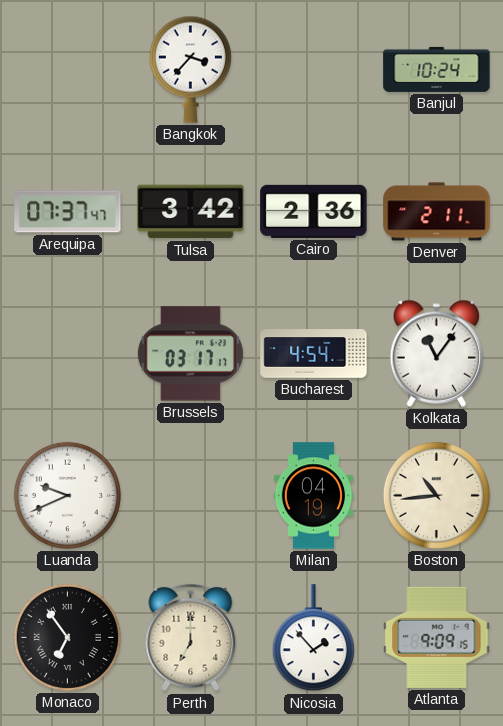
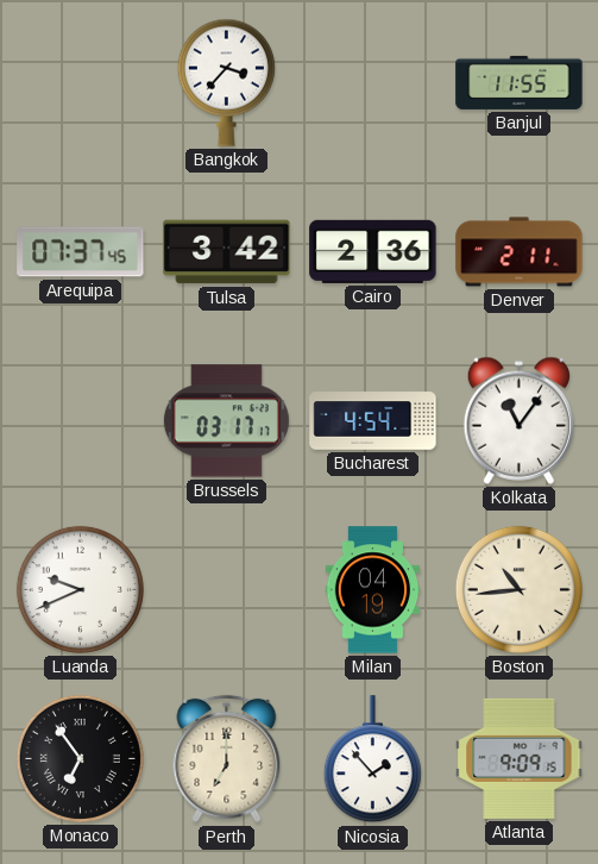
Banjul: 10:24 -> 11:55
Arequipa: 07:37:47 -> 07:37:45
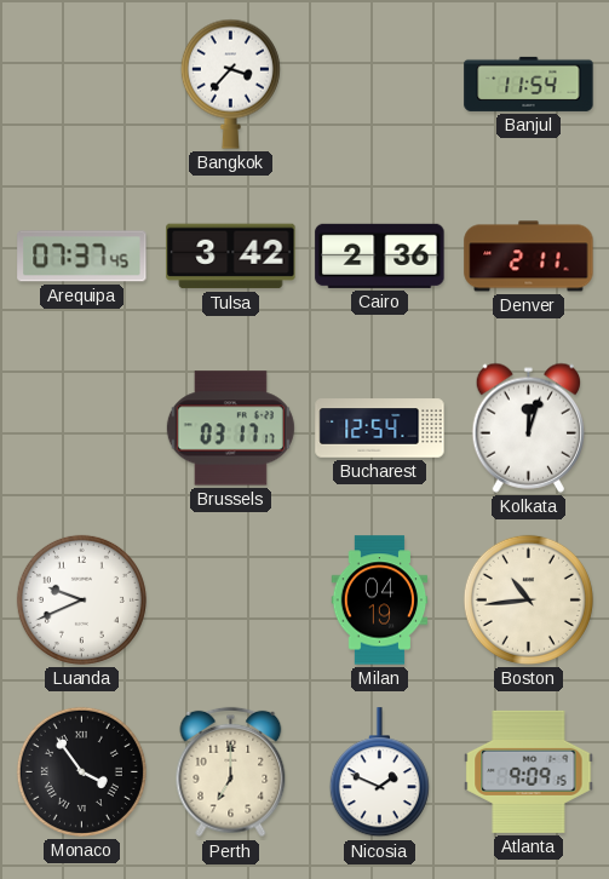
Banjul: 11:55 -> 11:54
Bucharest: 4:54 -> 12:54
Kolkata: 11:06 -> 12:03
Monaco: 6:54 -> 3:54
Nicosia: 1:53 -> 1:49
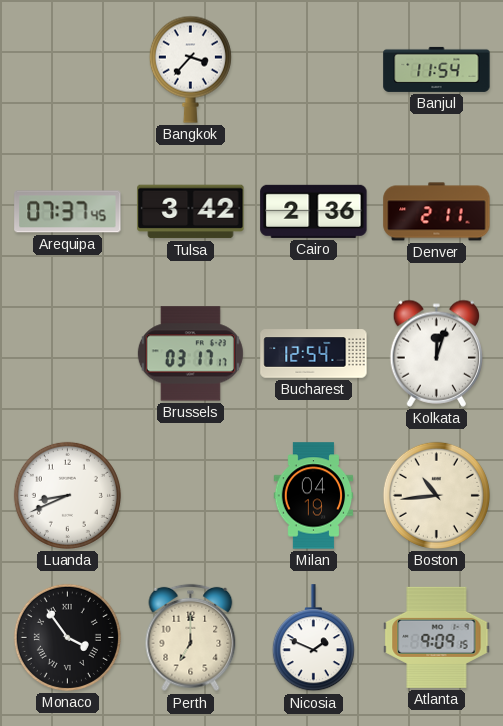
Luanda: 9:41 -> 8:41
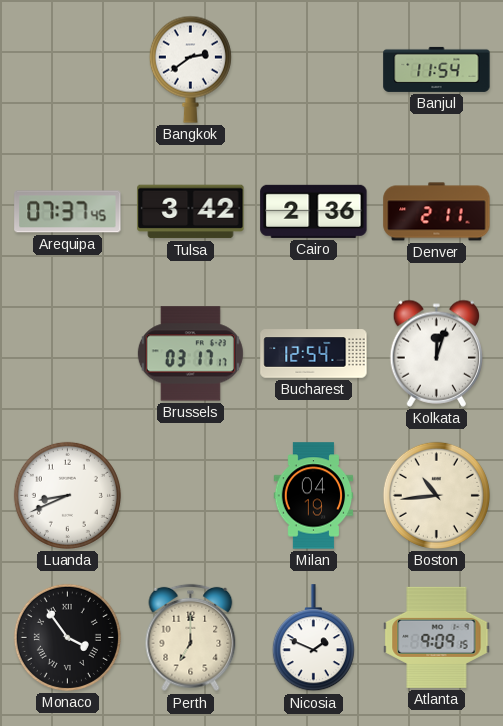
Bangkok: 3:37 -> 2:39
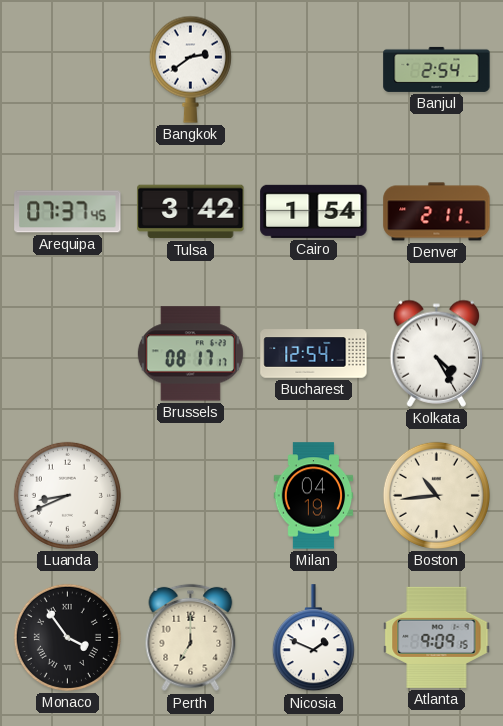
Banjul: 11:54 -> 2:54
Cairo: 2:36 -> 1:54
Brussels: 03:17 -> 08:17
Kolkata: 12:03 -> 4:25
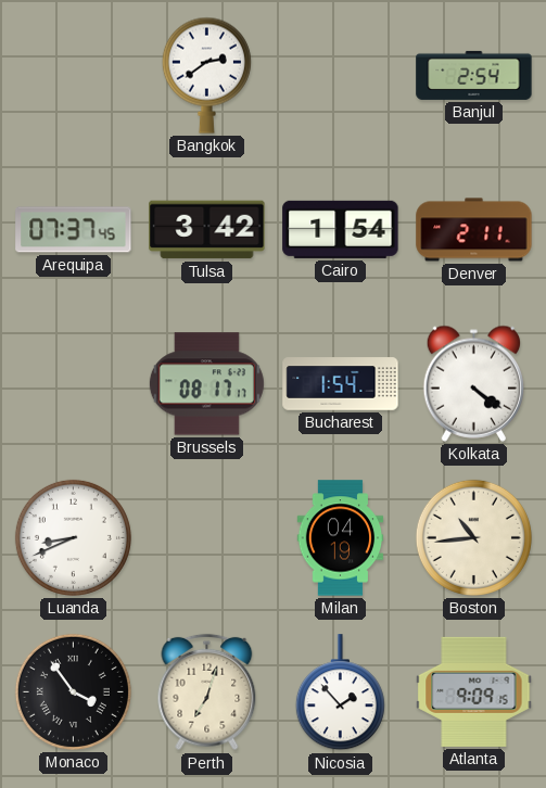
Bucharest: 12:54 -> 1:54
Kolkata: 4:25 -> 4:21
Perth: 7:00 -> 7:03
Nicosia: 1:49 -> 1:53
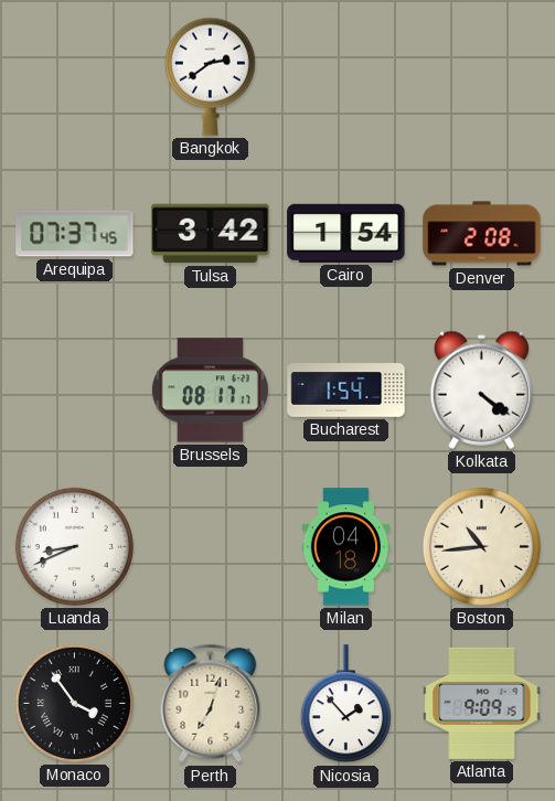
Banjul: 2:54 -> none
Denver: 2:11 -> 2:08
Milan: 04:19 -> 04:18
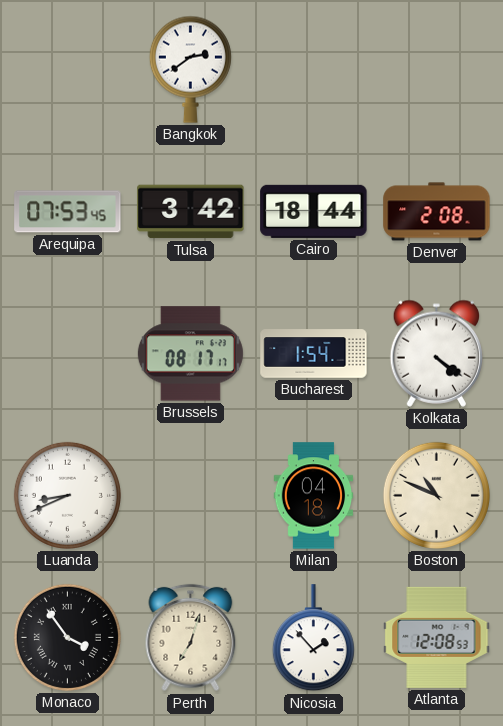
Arequipa: 07:37 -> 07:53
Cairo: 1:54 -> 18:44
Boston: 10:44 -> 10:49
Atlanta: 9:09 -> 12:08
